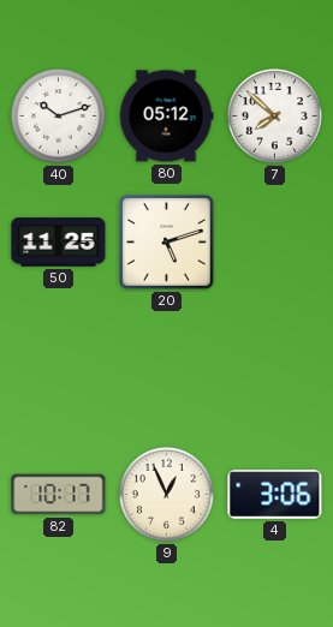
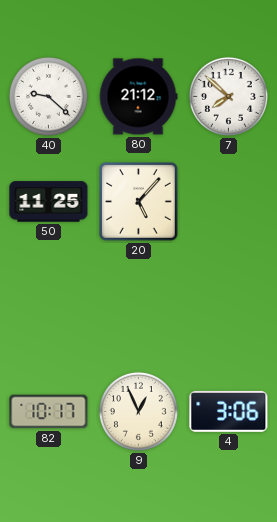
40: 10:12 -> 9:22
80: 05:12 -> 21:12
20: 5:12 -> 5:07
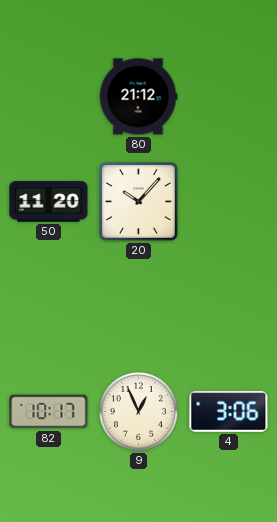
40: 9:22 -> none
7: 7:52 -> none
50: 11:25 -> 11:20
20: 5:07 -> 10:07
